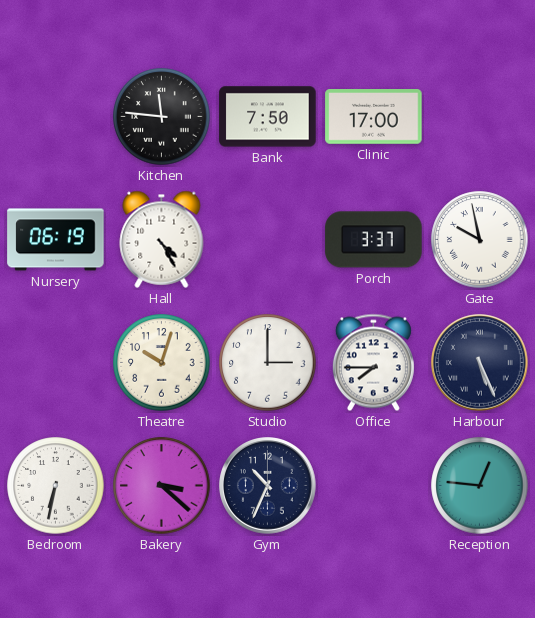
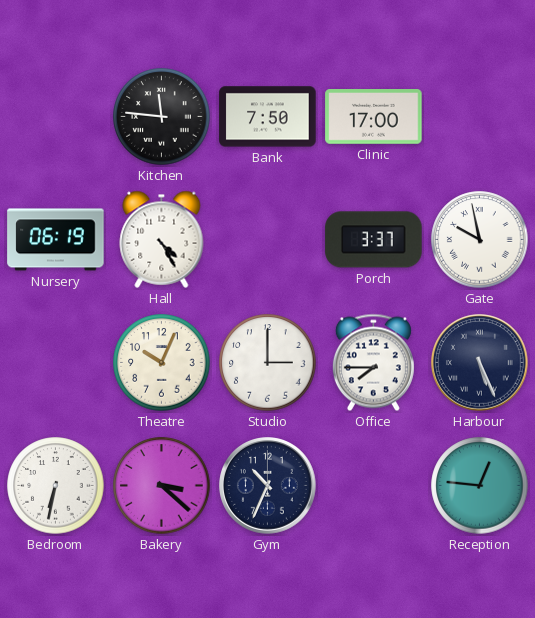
Theatre: 10:03 -> 10:04
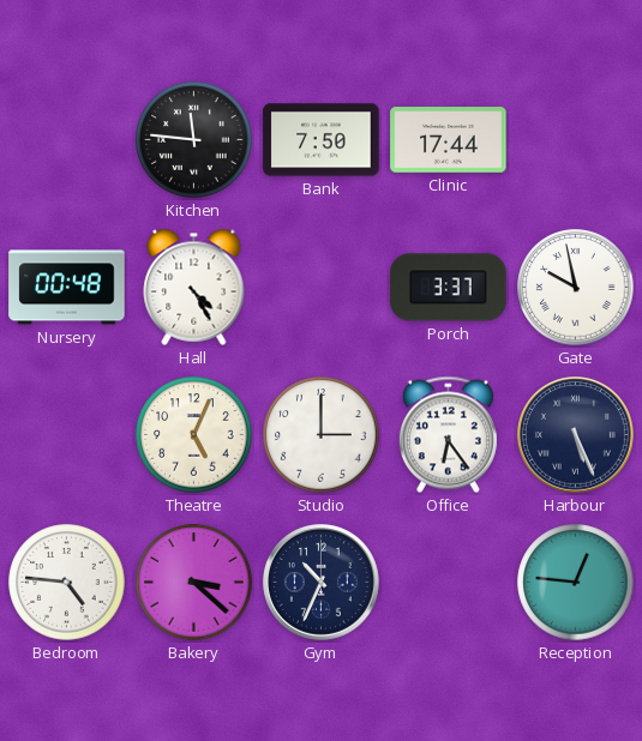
Clinic: 17:00 -> 17:44
Nursery: 06:19 -> 00:48
Theatre: 10:04 -> 5:04
Office: 7:45 -> 6:24
Bedroom: 6:32 -> 4:46
